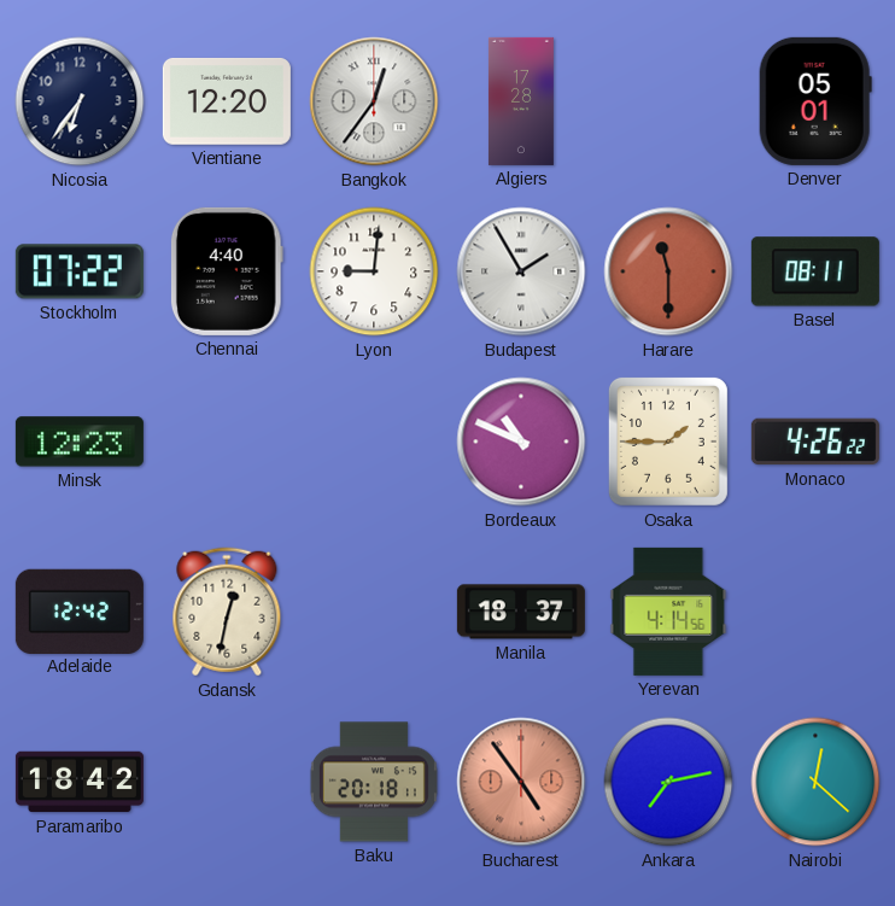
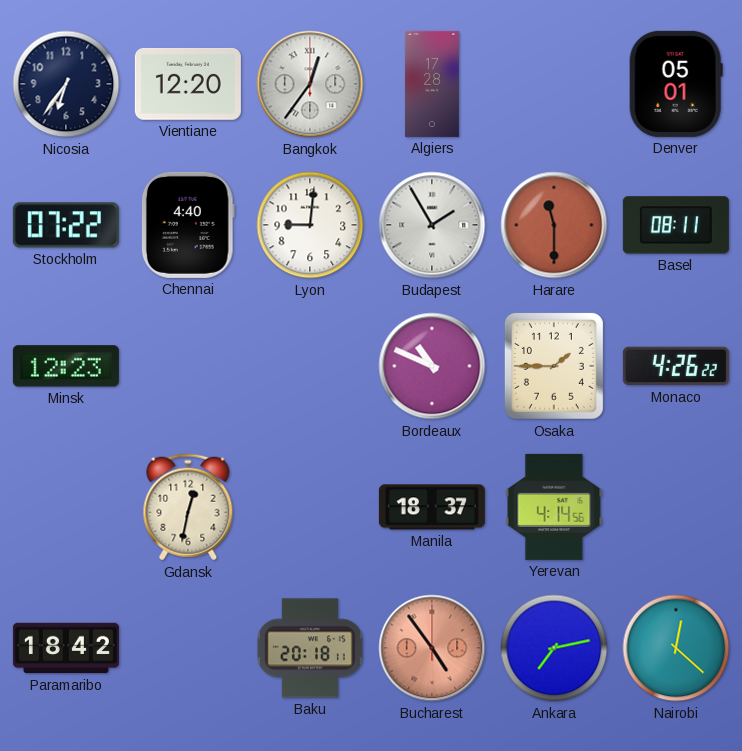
Adelaide: 12:42 -> none
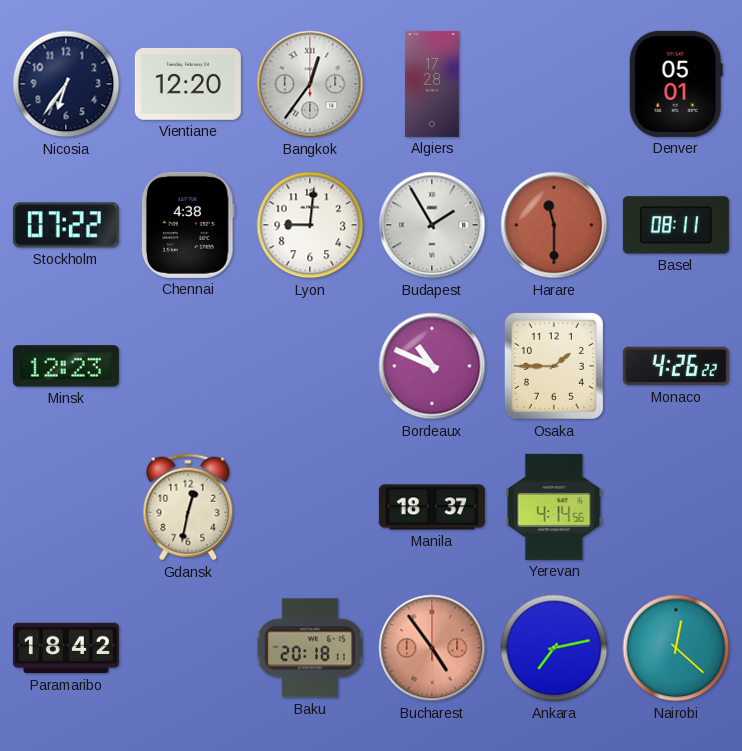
Chennai: 4:40 -> 4:38
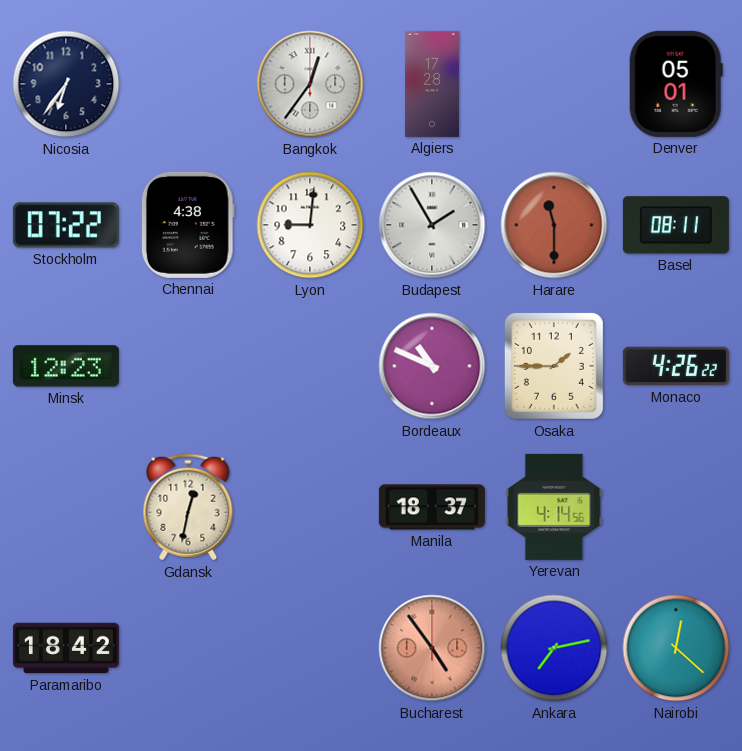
Vientiane: 12:20 -> none
Baku: 20:18 -> none
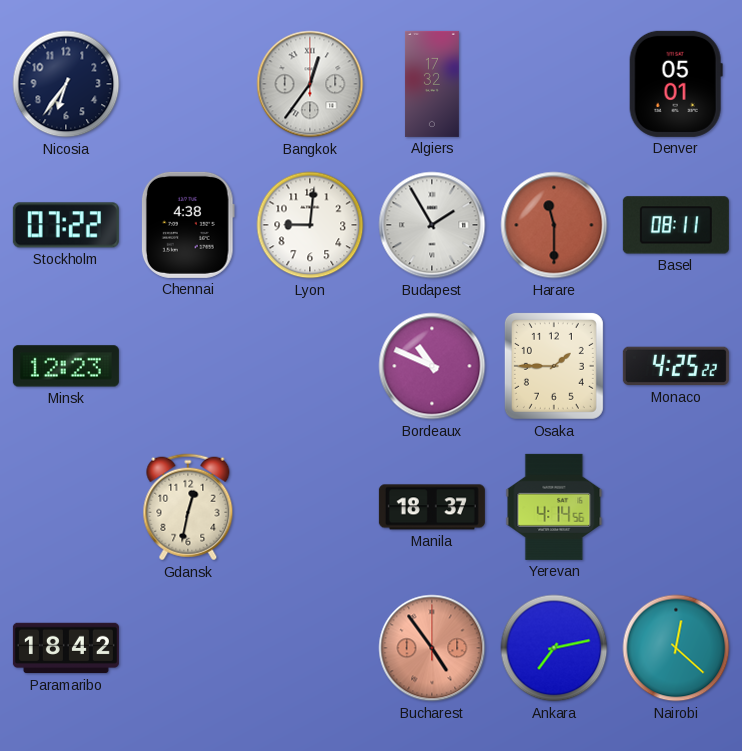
Algiers: 17:28 -> 17:32
Monaco: 4:26 -> 4:25
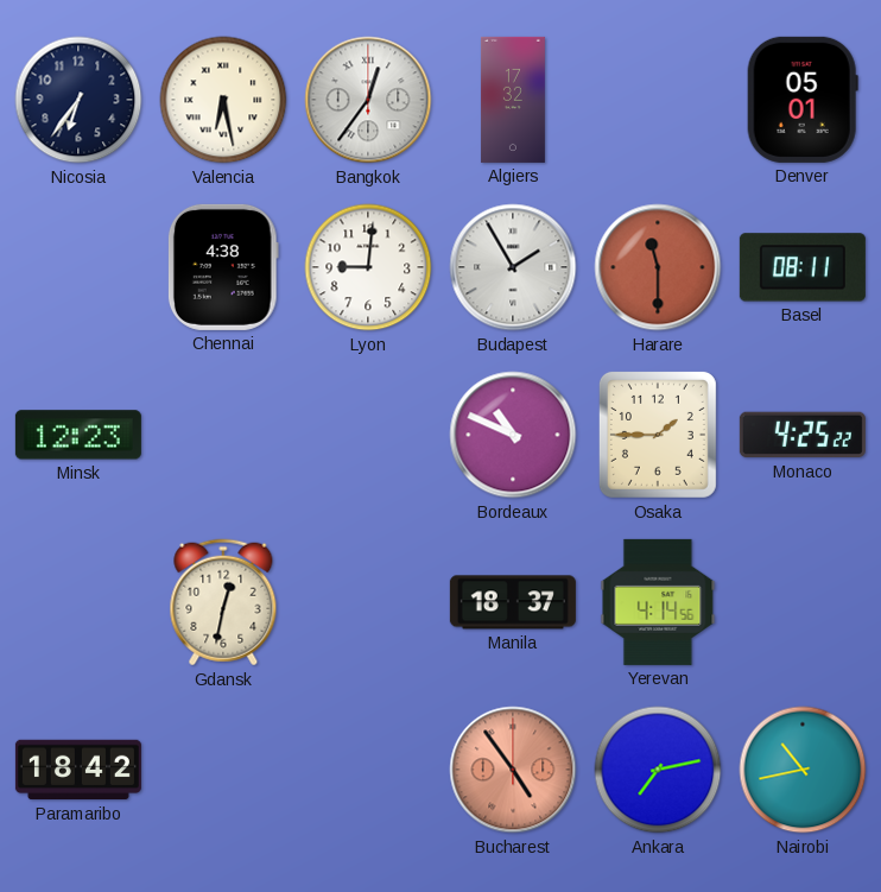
Valencia: none -> 6:28
Stockholm: 07:22 -> none
Nairobi: 12:22 -> 10:43
